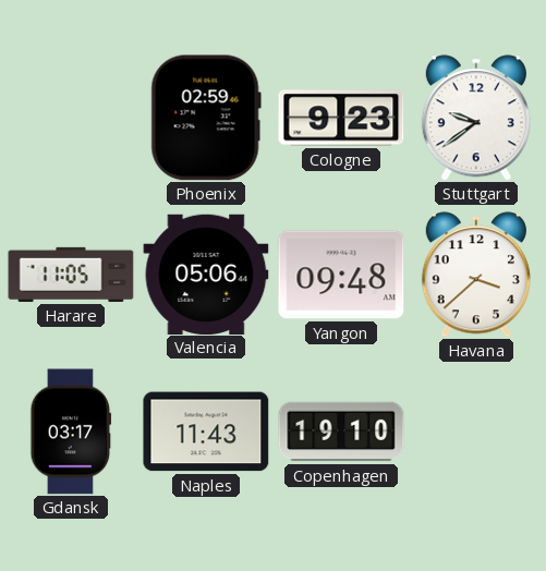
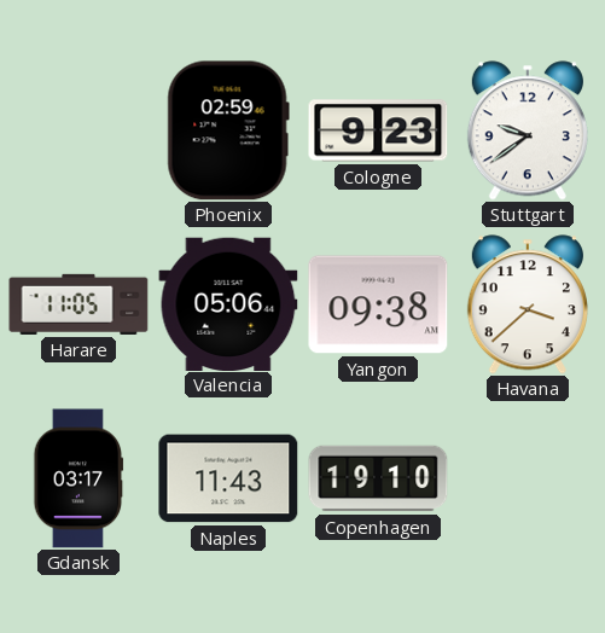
Yangon: 09:48 -> 09:38
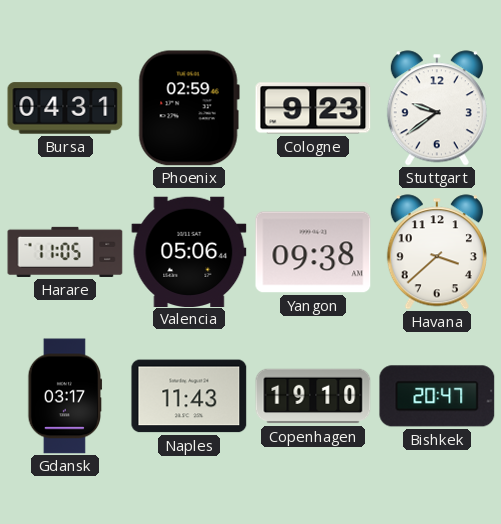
Bursa: none -> 04:31
Bishkek: none -> 20:47
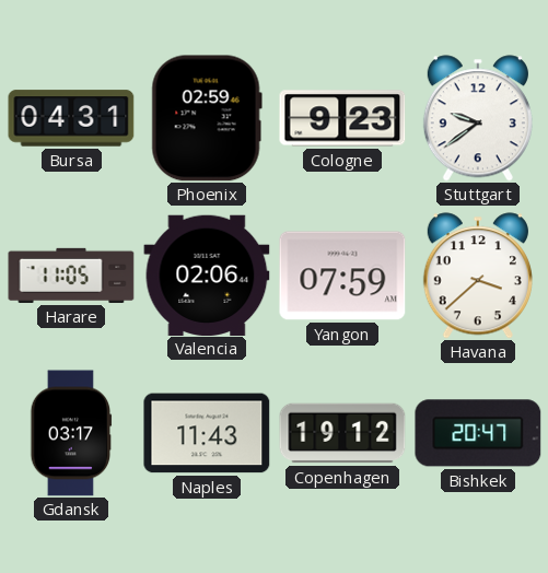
Valencia: 05:06 -> 02:06
Yangon: 09:38 -> 07:59
Copenhagen: 19:10 -> 19:12
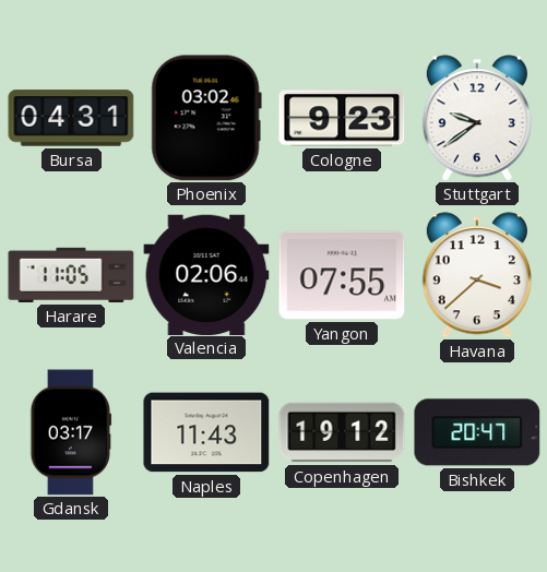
Phoenix: 02:59 -> 03:02
Yangon: 07:59 -> 07:55
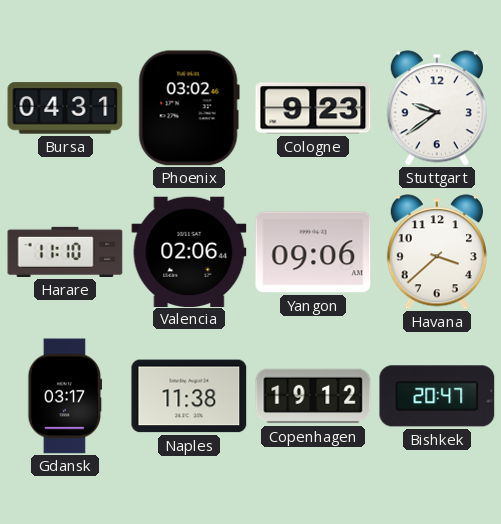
Harare: 11:05 -> 11:10
Yangon: 07:55 -> 09:06
Naples: 11:43 -> 11:38
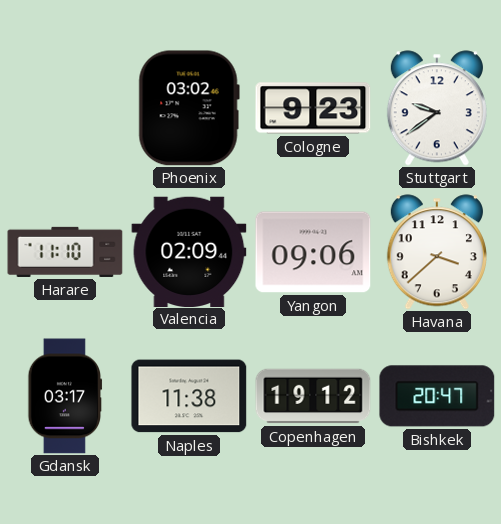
Bursa: 04:31 -> none
Valencia: 02:06 -> 02:09
